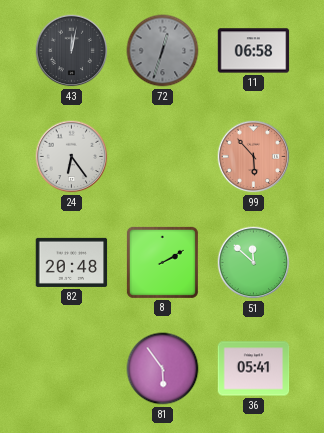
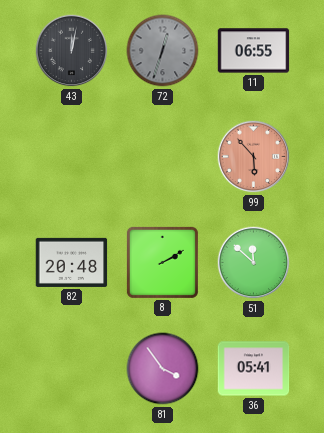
11: 06:58 -> 06:55
24: 6:24 -> none
81: 5:54 -> 3:54
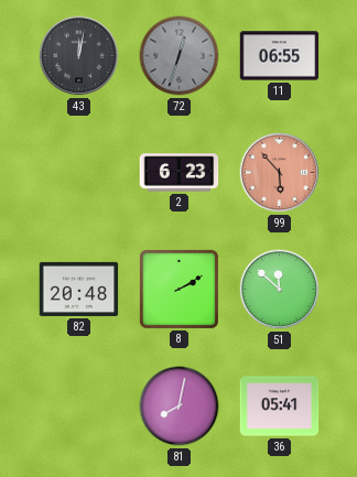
2: none -> 6:23
81: 3:54 -> 8:02
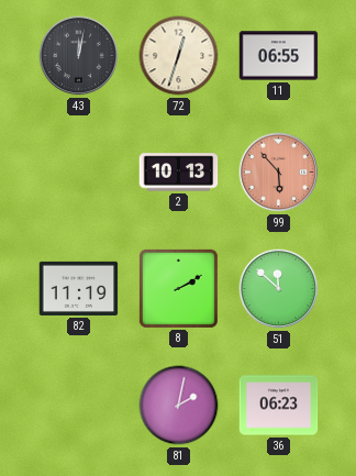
72 dial: grey -> cream
2: 6:23 -> 10:13
82: 20:48 -> 11:19
81: 8:02 -> 2:02
36: 05:41 -> 06:23
